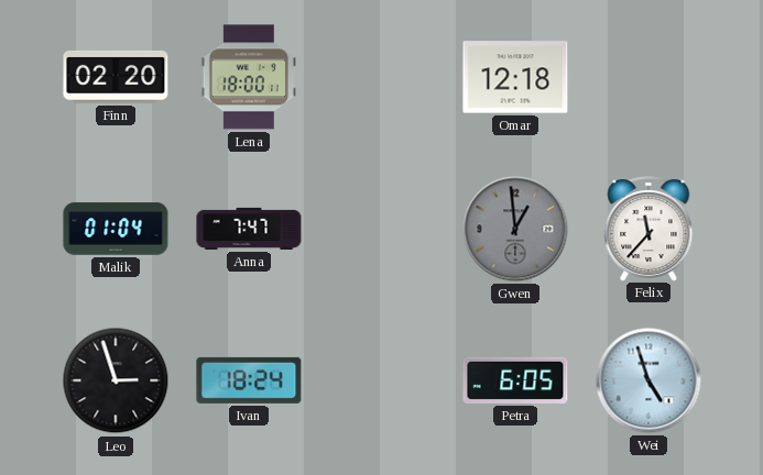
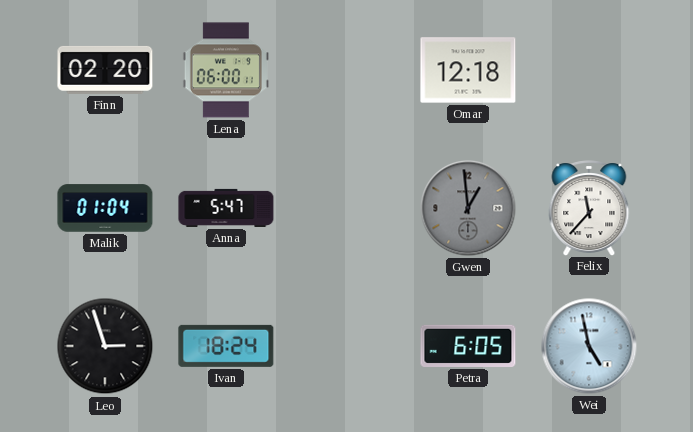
Lena: 18:00 -> 06:00
Anna: 7:47 -> 5:47
Wei: 4:57 -> 4:58
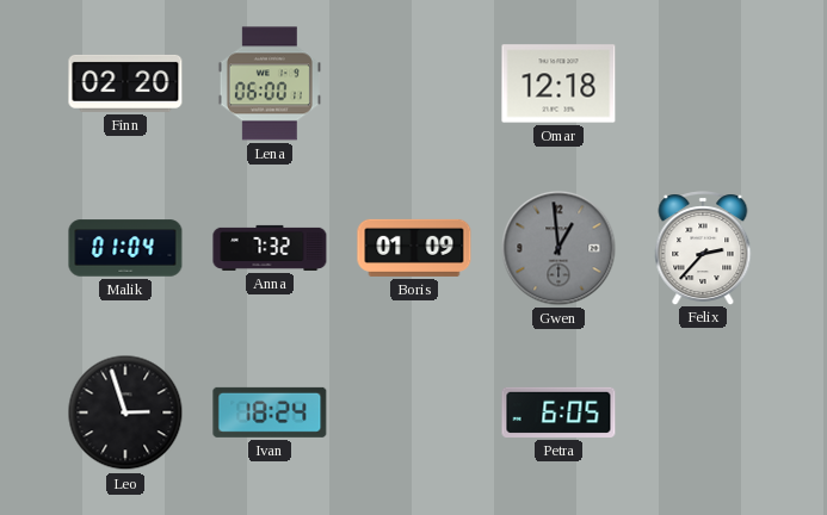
Anna: 5:47 -> 7:32
Boris: none -> 01:09
Felix: 11:37 -> 2:37
Wei: 4:58 -> none
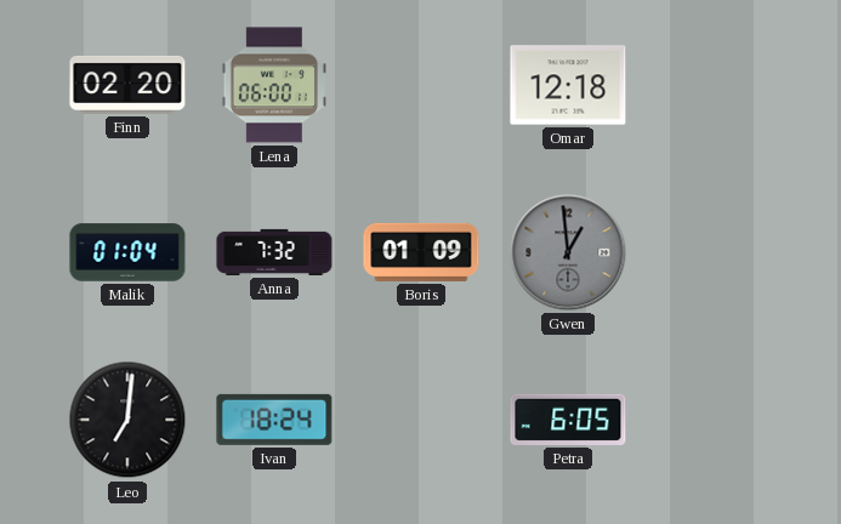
Felix: 2:37 -> none
Leo: 2:57 -> 7:01
